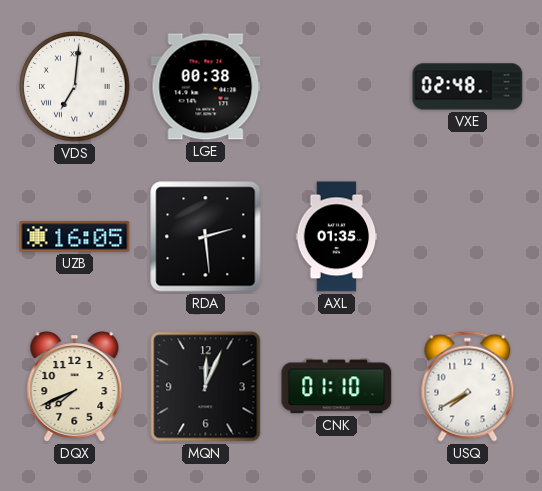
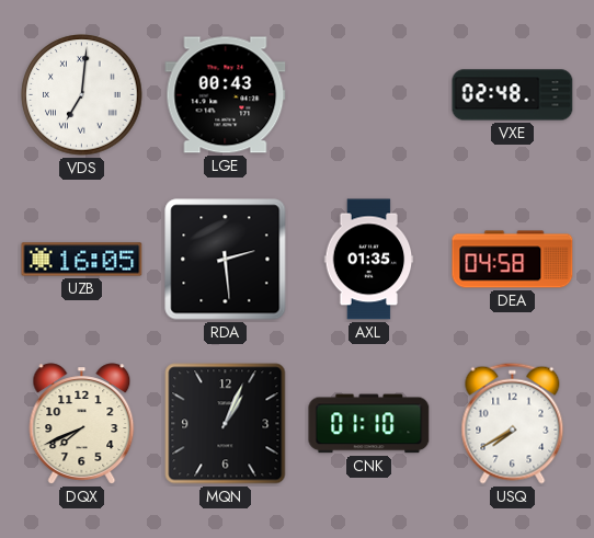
LGE: 00:38 -> 00:43
DEA: none -> 04:58
MQN: 12:04 -> 1:04
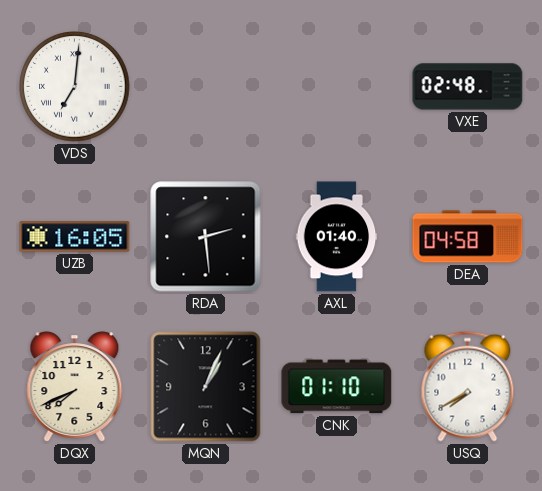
LGE: 00:43 -> none
AXL: 01:35 -> 01:40
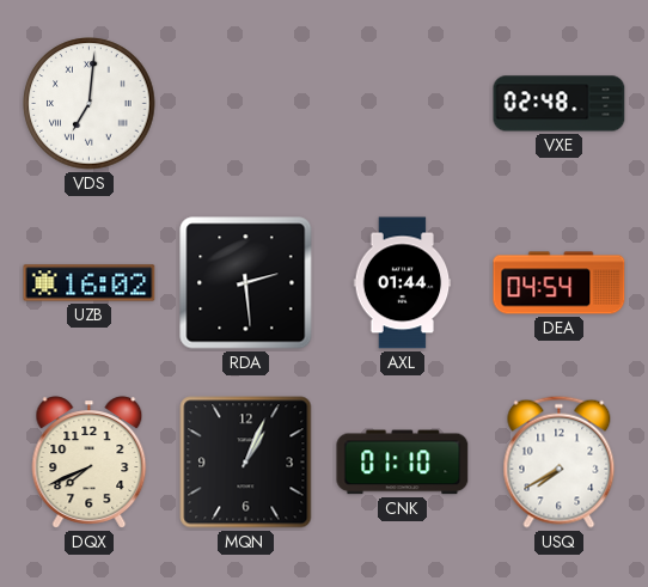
UZB: 16:05 -> 16:02
AXL: 01:40 -> 01:44
DEA: 04:58 -> 04:54
